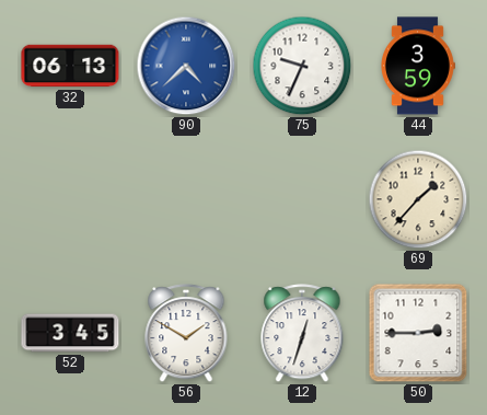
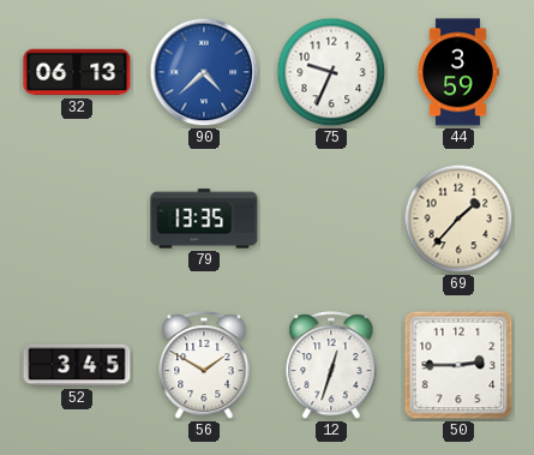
79: none -> 13:35
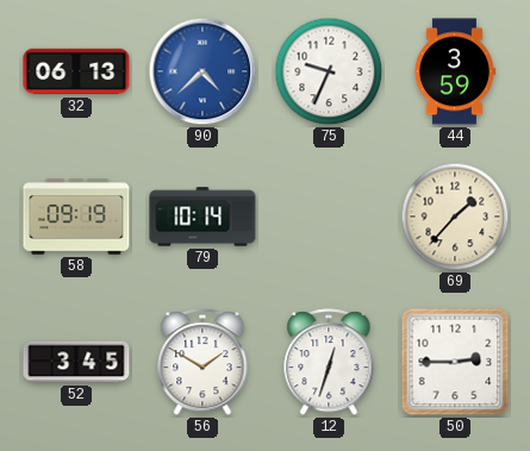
58: none -> 09:19
79: 13:35 -> 10:14
